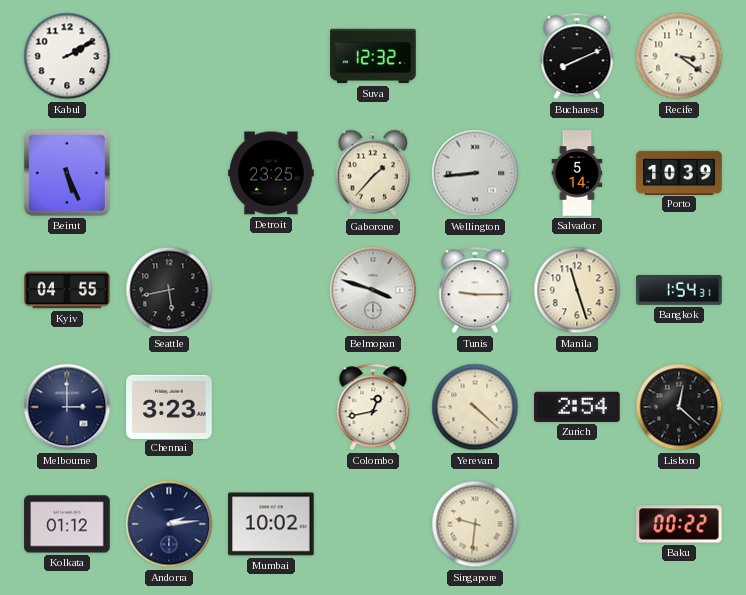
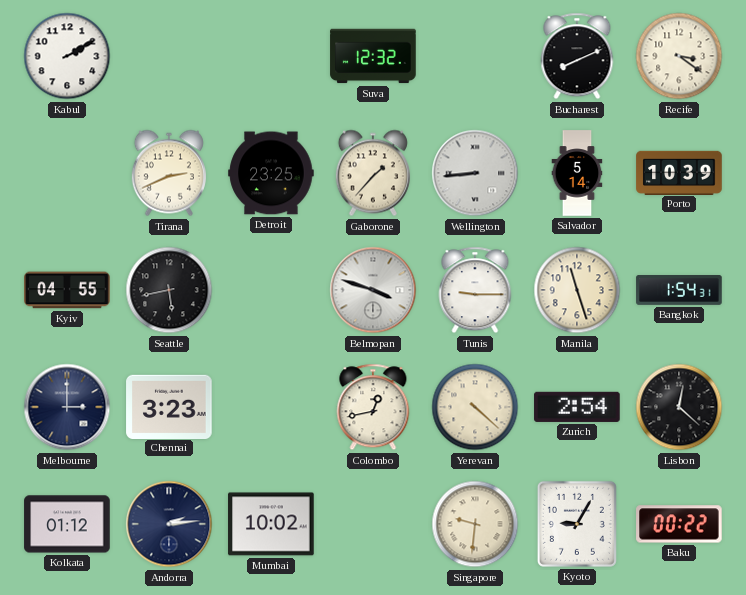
Beirut: 5:26 -> none
Tirana: none -> 2:41
Kyoto: none -> 9:05
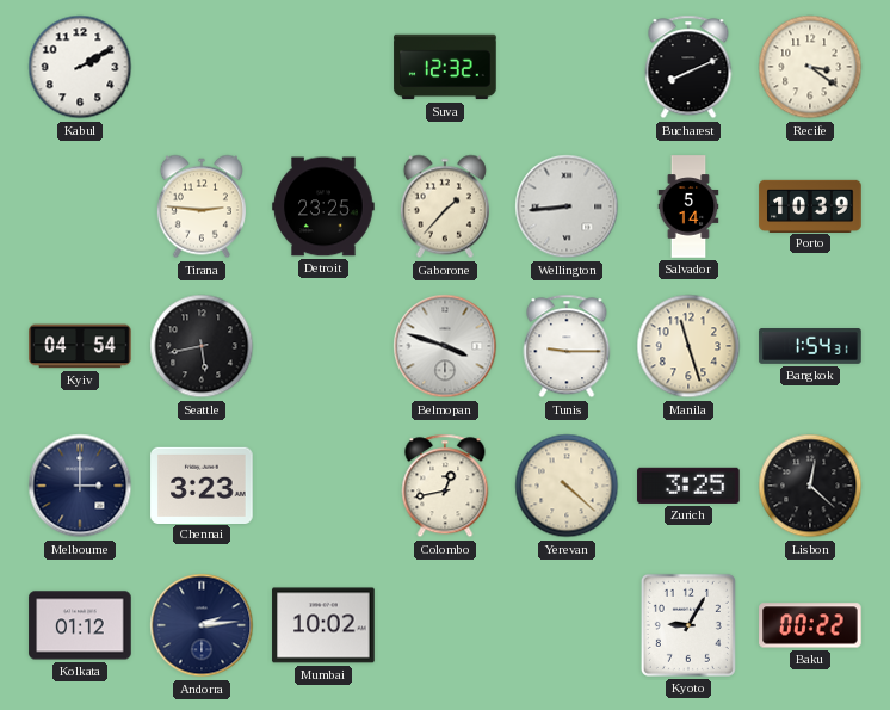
Tirana: 2:41 -> 2:46
Kyiv: 04:55 -> 04:54
Zurich: 2:54 -> 3:25
Singapore: 9:31 -> none
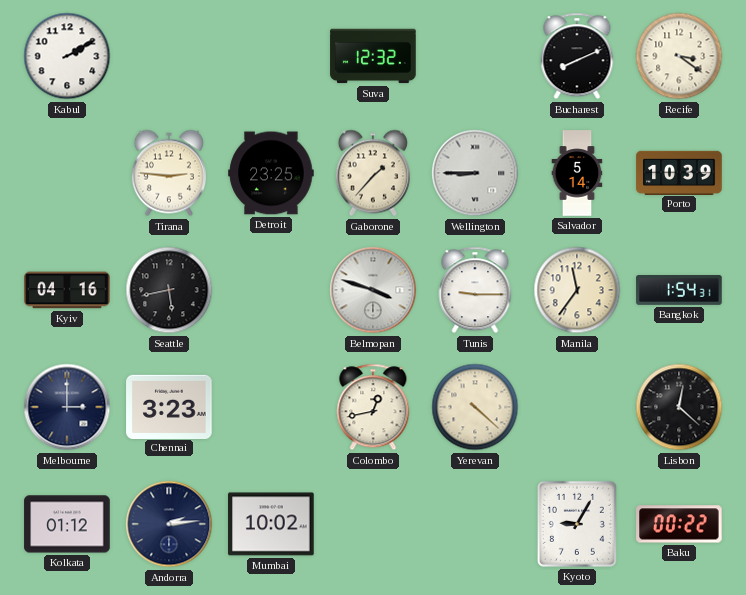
Wellington: 8:44 -> 8:45
Kyiv: 04:54 -> 04:16
Manila: 11:27 -> 11:36
Zurich: 3:25 -> none
